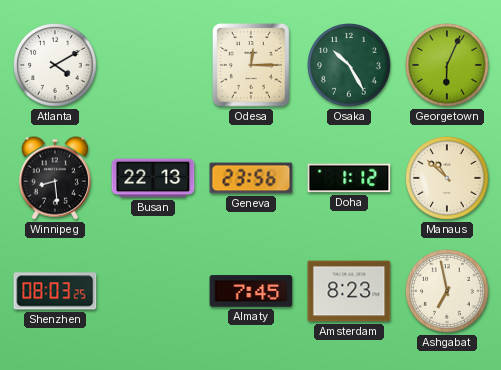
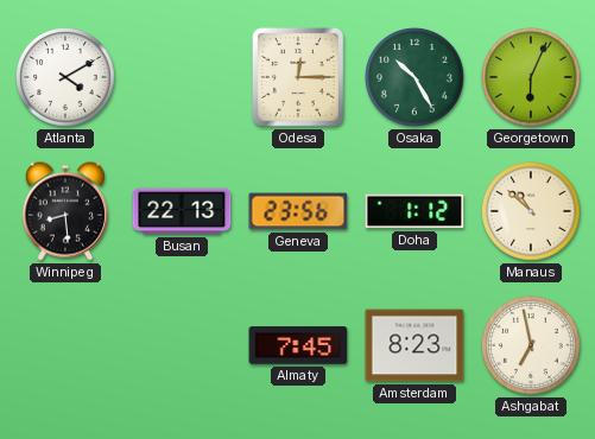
Shenzhen: 08:03 -> none
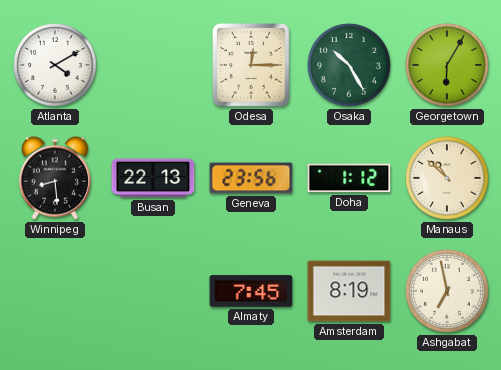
Georgetown: 6:04 -> 6:05
Amsterdam: 8:23 -> 8:19
